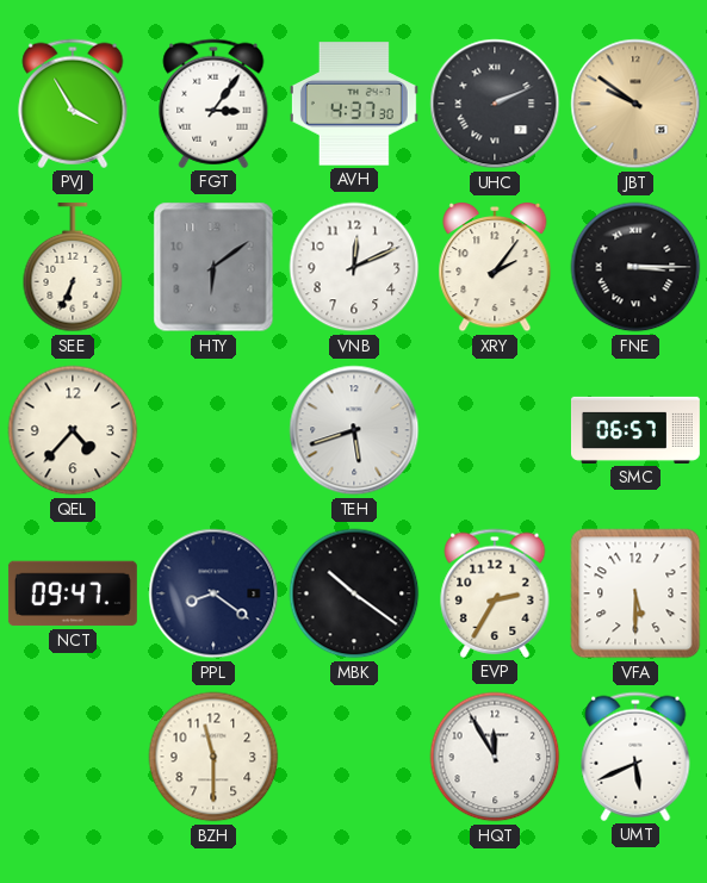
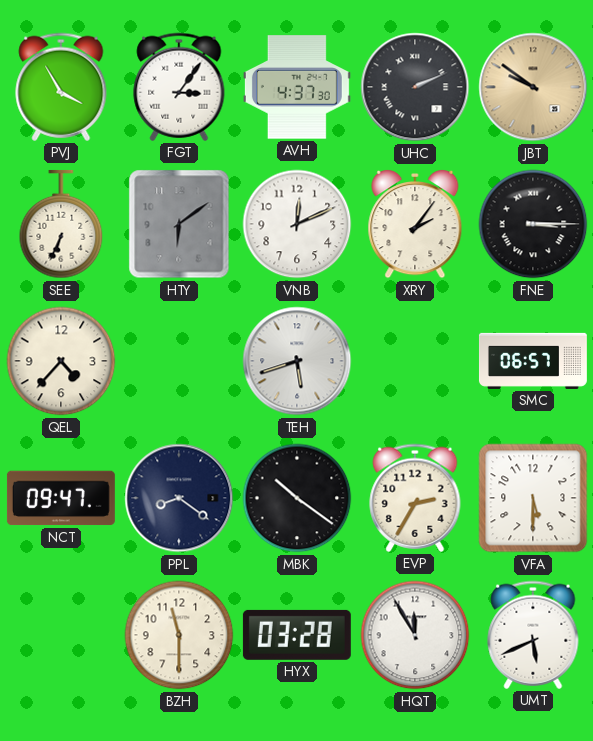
HYX: none -> 03:28
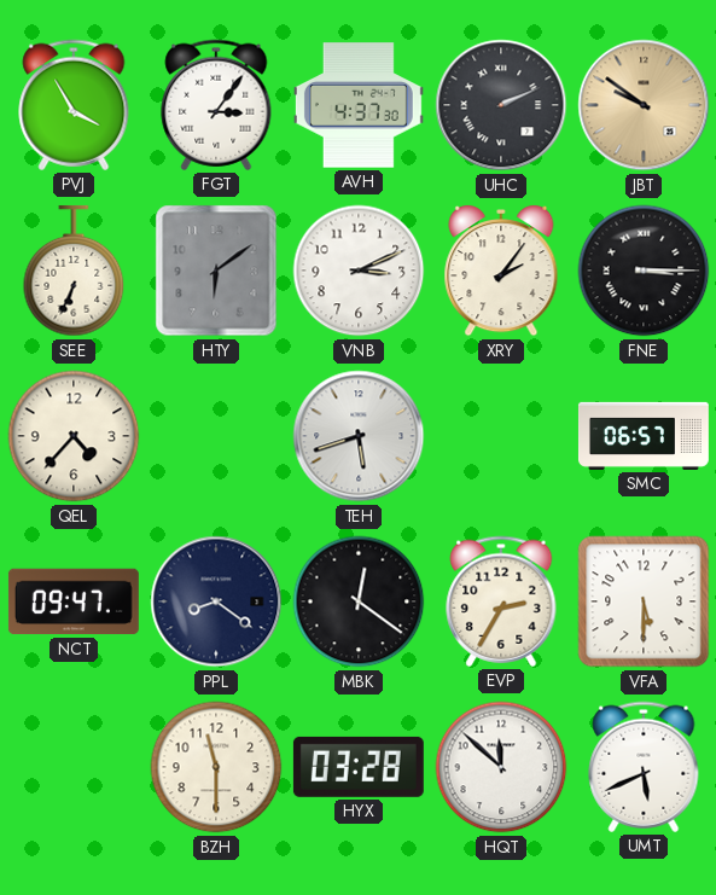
VNB: 12:11 -> 3:11
MBK: 10:21 -> 12:21
HQT: 11:55 -> 11:52
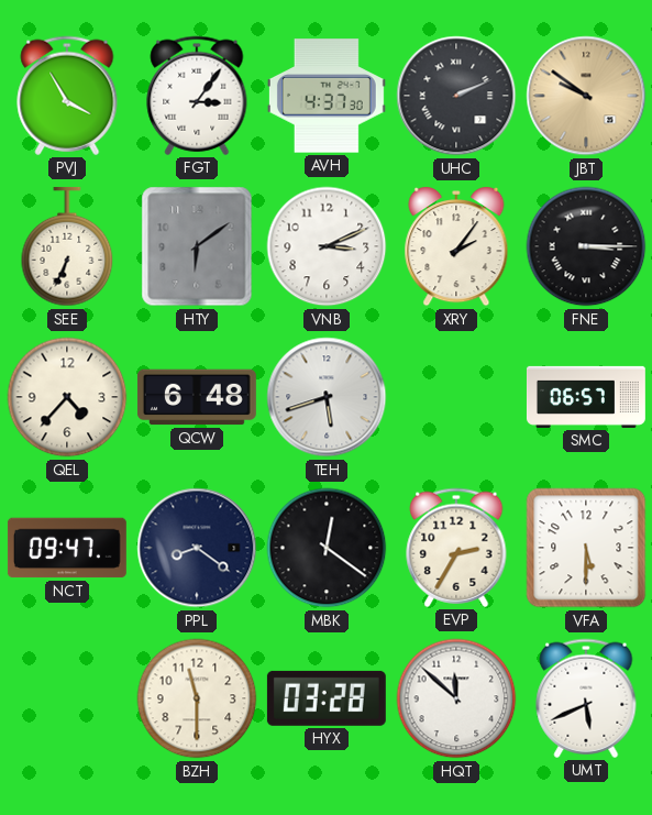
QCW: none -> 6:48
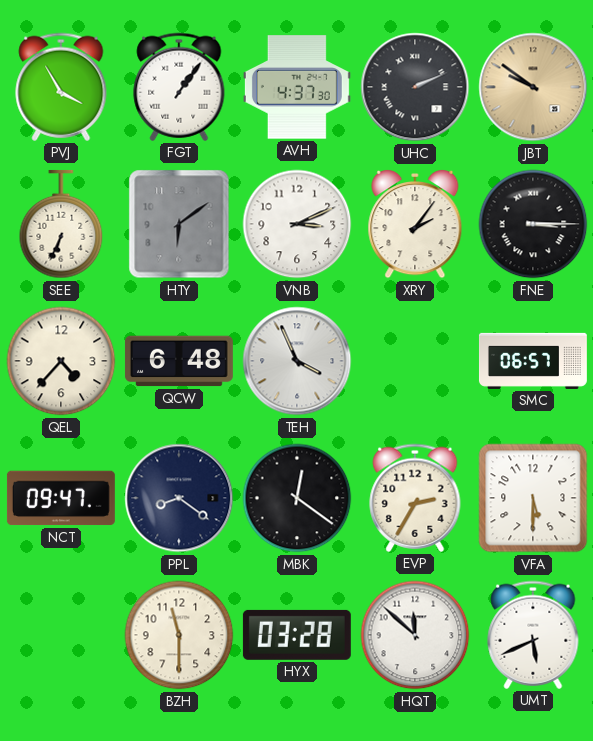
FGT: 3:06 -> 1:06
TEH: 5:42 -> 3:56
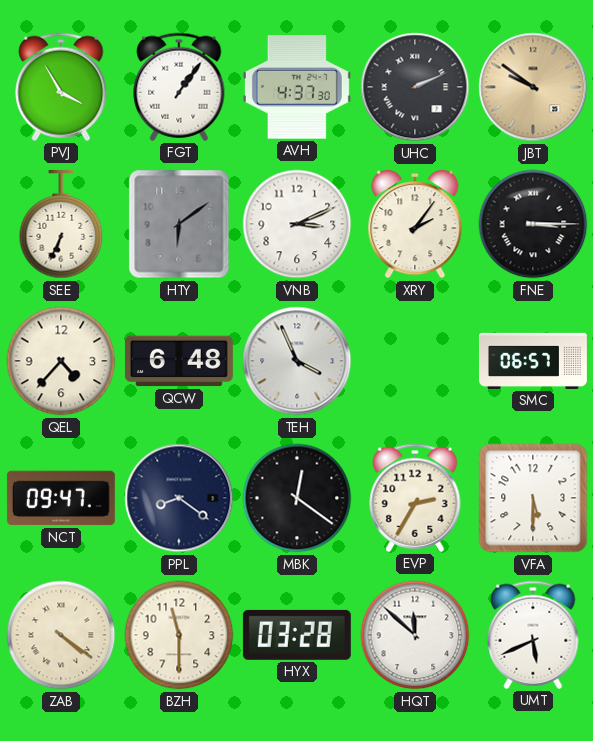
ZAB: none -> 4:21
